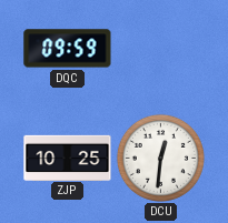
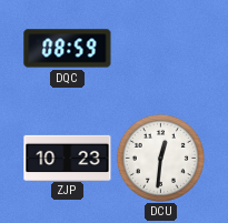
DQC: 09:59 -> 08:59
ZJP: 10:25 -> 10:23
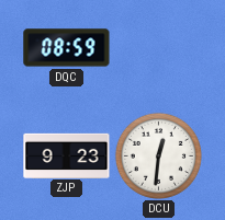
ZJP: 10:23 -> 9:23
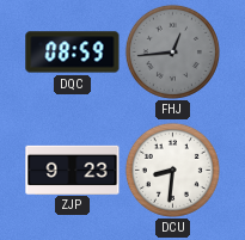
FHJ: none -> 12:44
DCU: 12:31 -> 8:31
